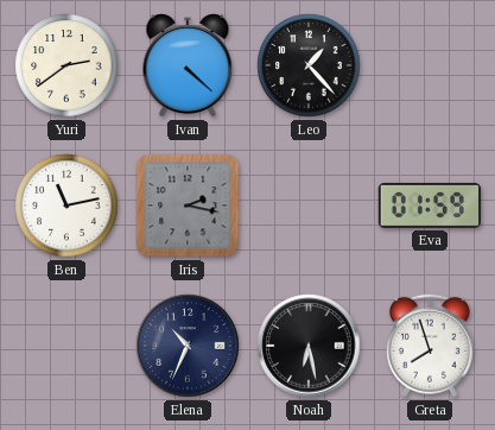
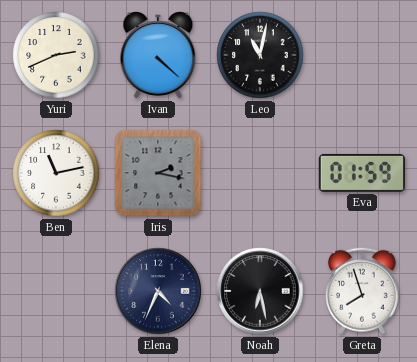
Yuri: 2:39 -> 2:41
Leo: 1:23 -> 11:02
Elena: 10:34 -> 4:34
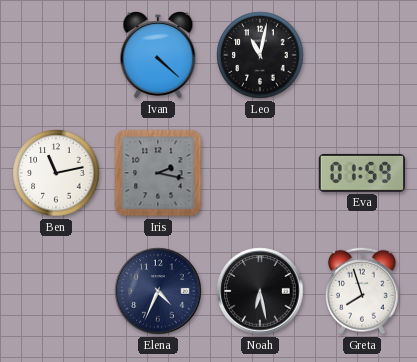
Yuri: 2:41 -> none
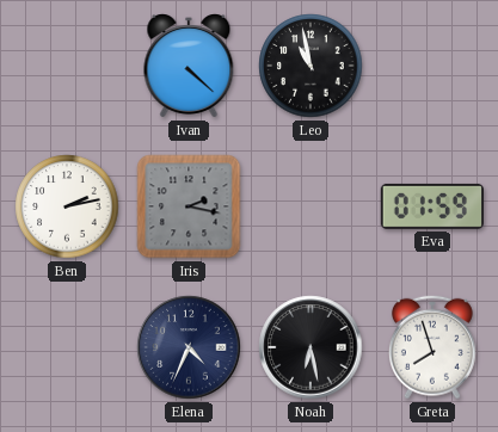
Leo: 11:02 -> 10:58
Ben: 11:13 -> 2:13
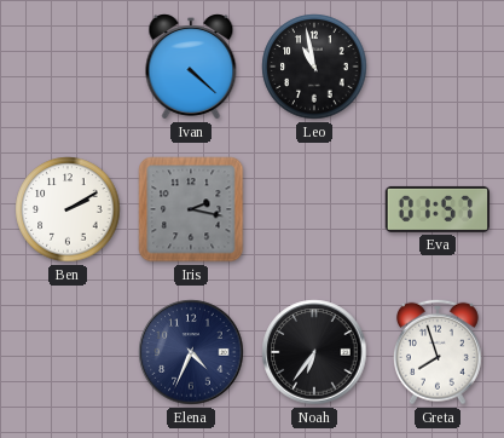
Ben: 2:13 -> 2:10
Eva: 01:59 -> 01:57
Noah: 6:28 -> 6:36
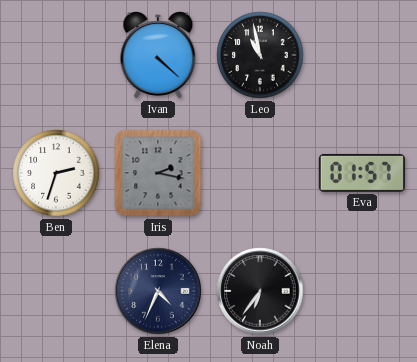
Ben: 2:10 -> 2:33
Greta: 7:57 -> none
